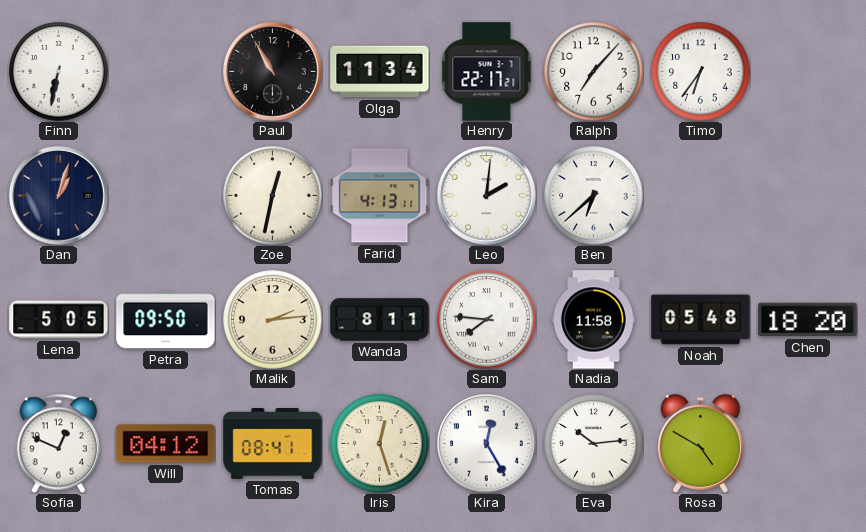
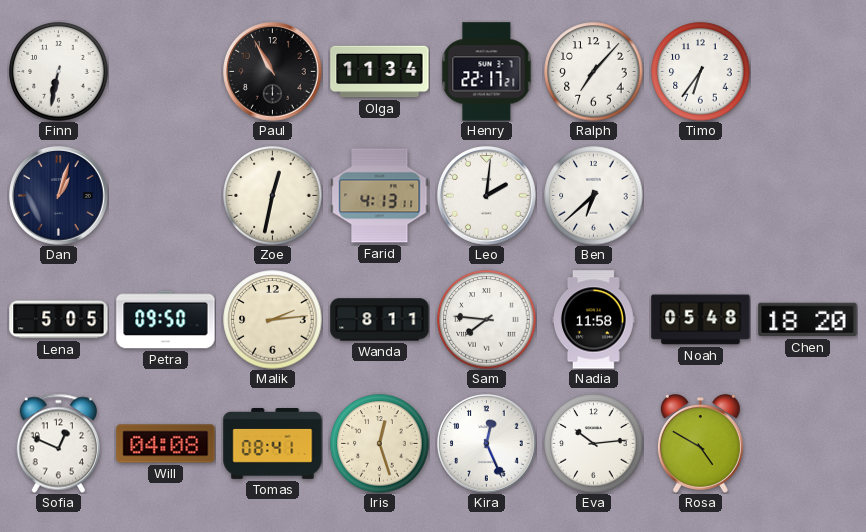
Will: 04:12 -> 04:08
Kira: 12:25 -> 12:26
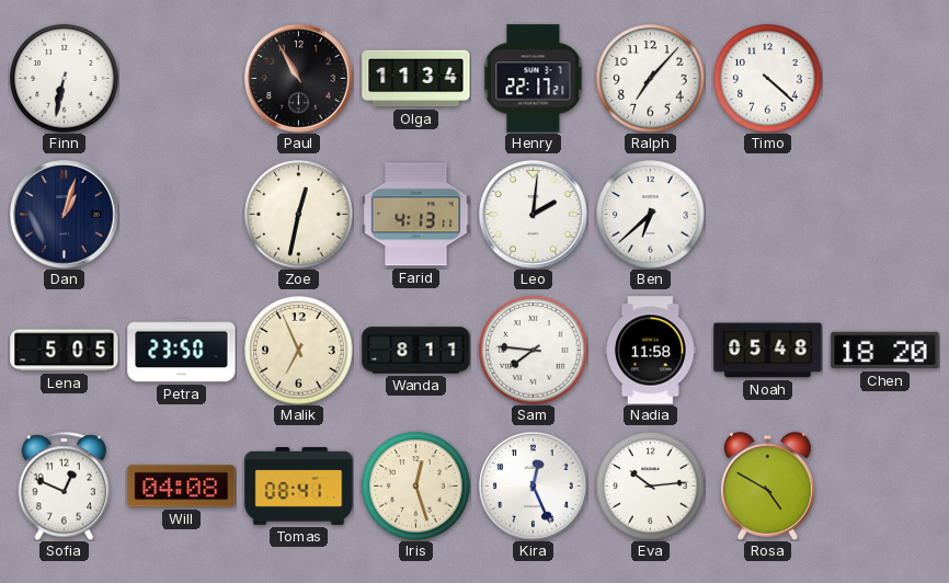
Timo: 6:36 -> 4:22
Petra: 09:50 -> 23:50
Malik: 2:14 -> 6:56
